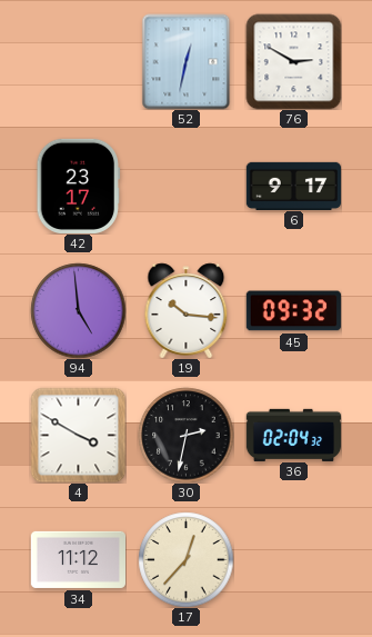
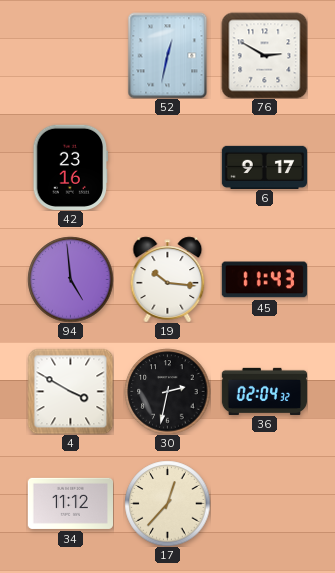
42: 23:17 -> 23:16
45: 09:32 -> 11:43
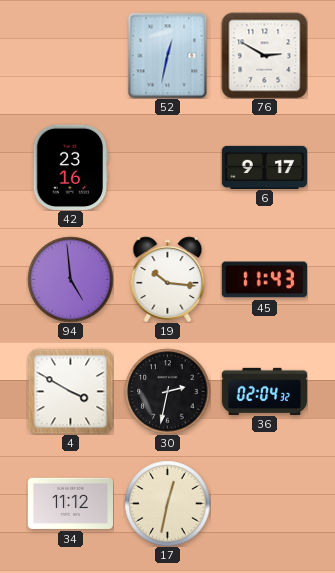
17: 12:37 -> 12:32
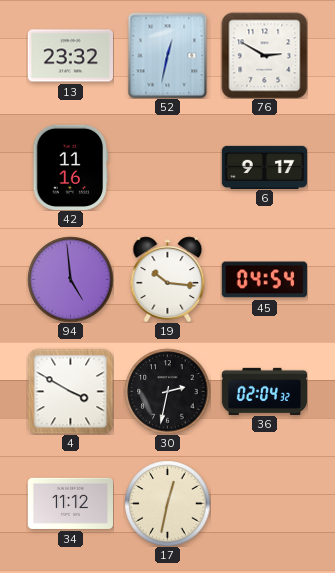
13: none -> 23:32
42: 23:16 -> 11:16
45: 11:43 -> 04:54
